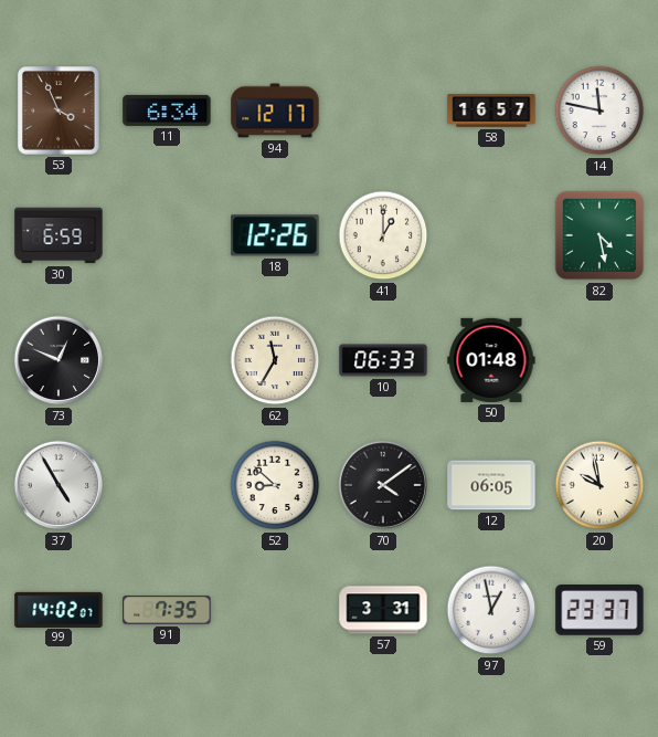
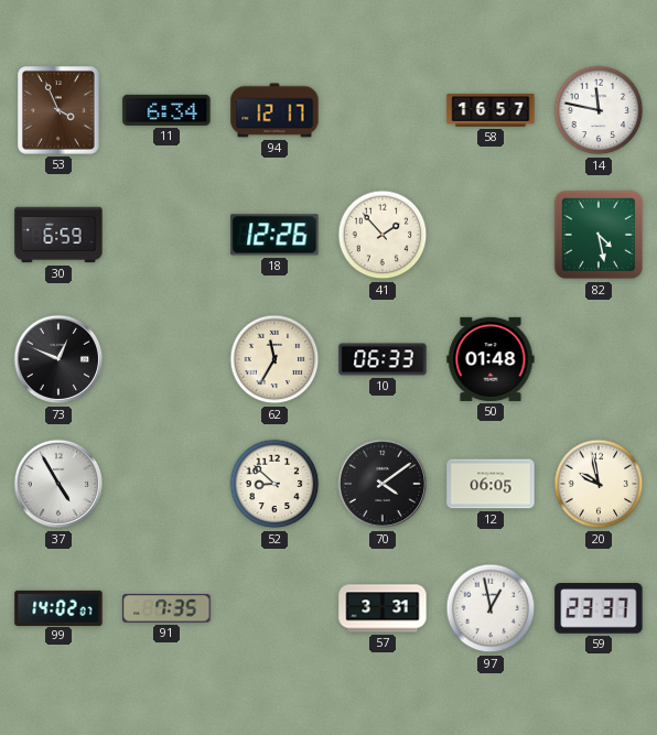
41: 1:00 -> 1:53
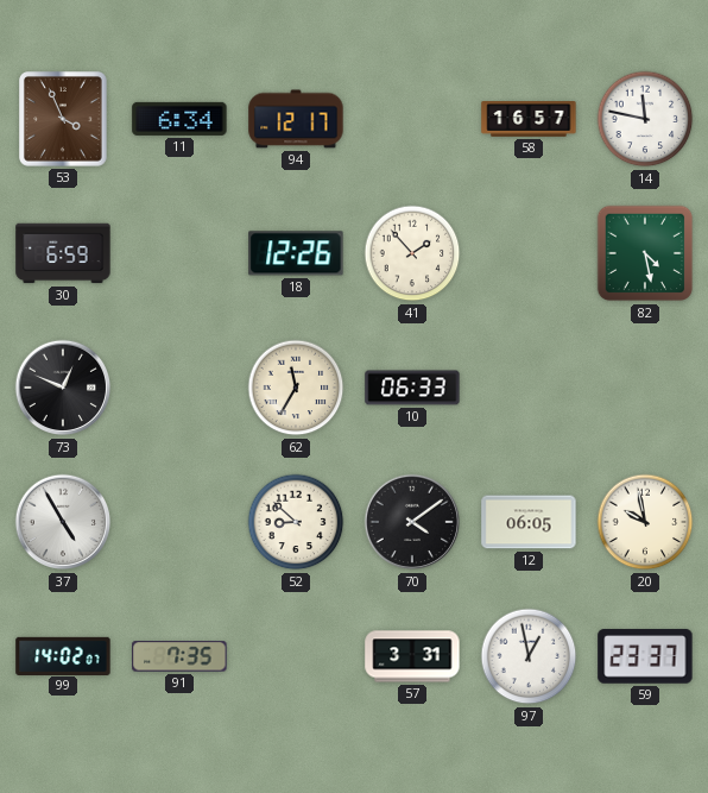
50: 01:48 -> none
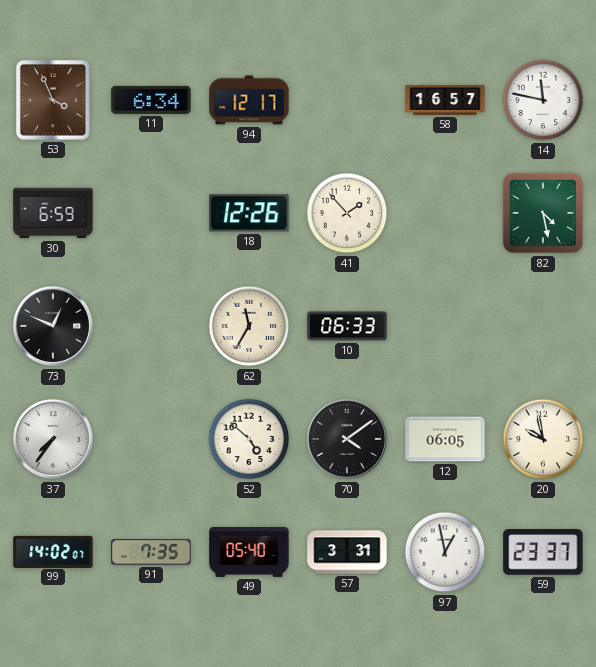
37: 4:55 -> 7:36
52: 8:52 -> 4:52
49: none -> 05:40
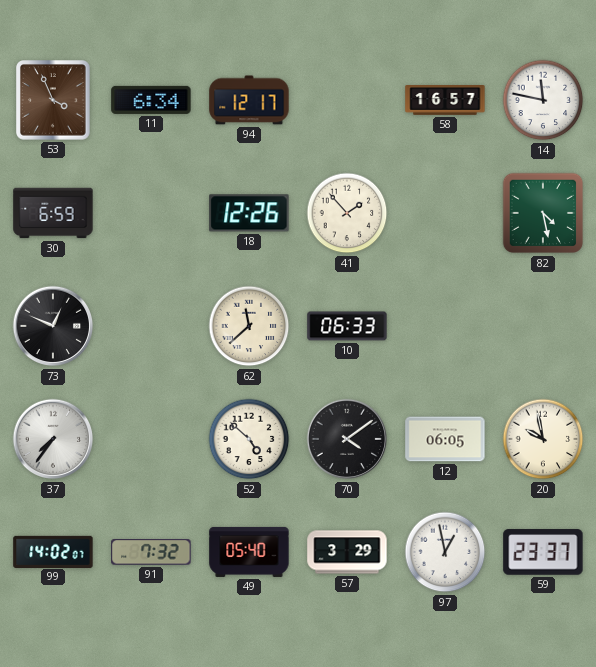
62: 11:35 -> 11:38
91: 7:35 -> 7:32
57: 3:31 -> 3:29
